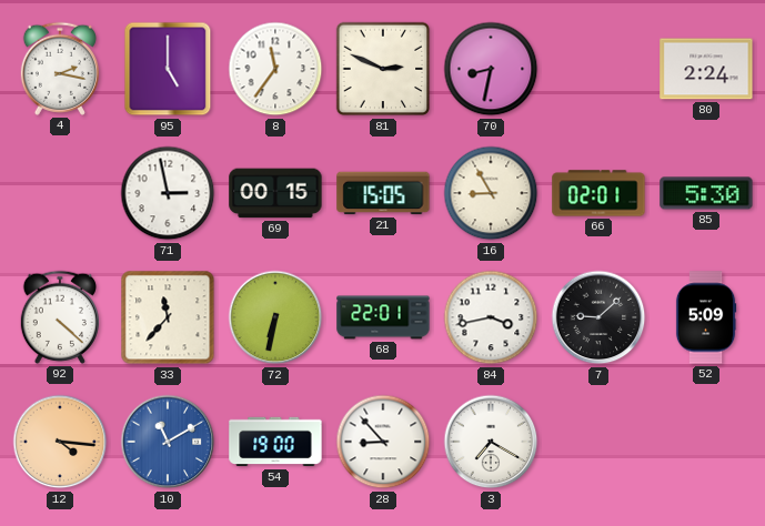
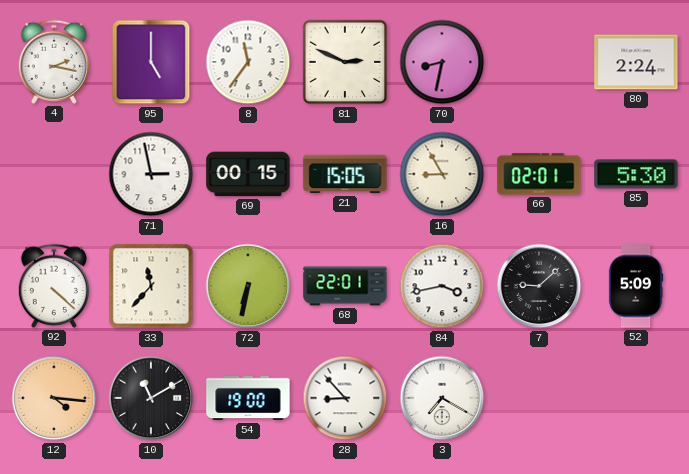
10 dial: blue -> black
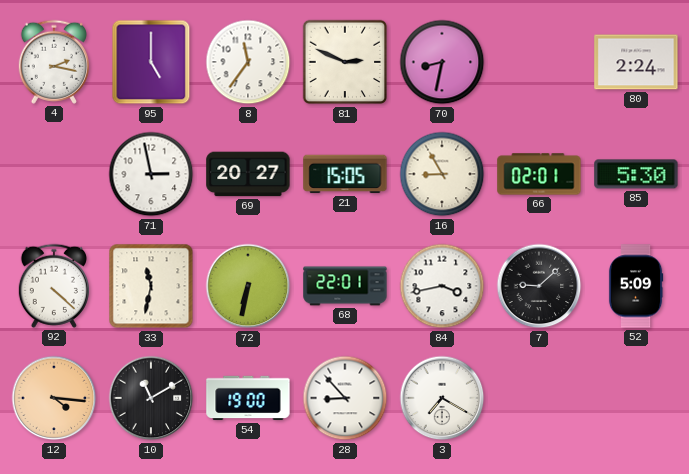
69: 00:15 -> 20:27
33: 11:37 -> 11:32
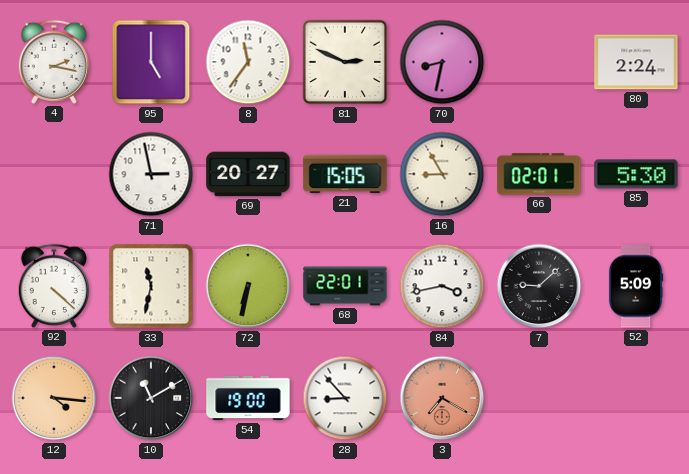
3 dial: white -> salmon
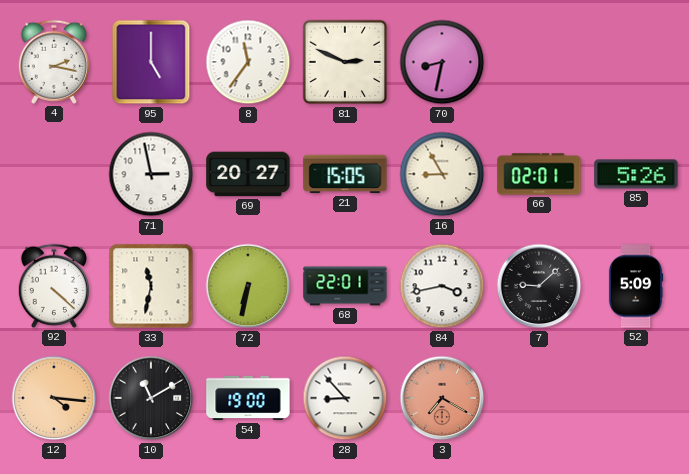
80: 2:24 -> none
85: 5:30 -> 5:26
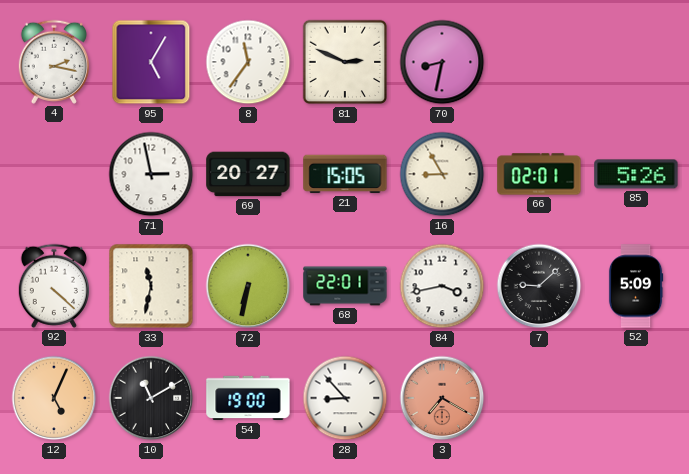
95: 5:00 -> 5:05
12: 4:16 -> 5:04
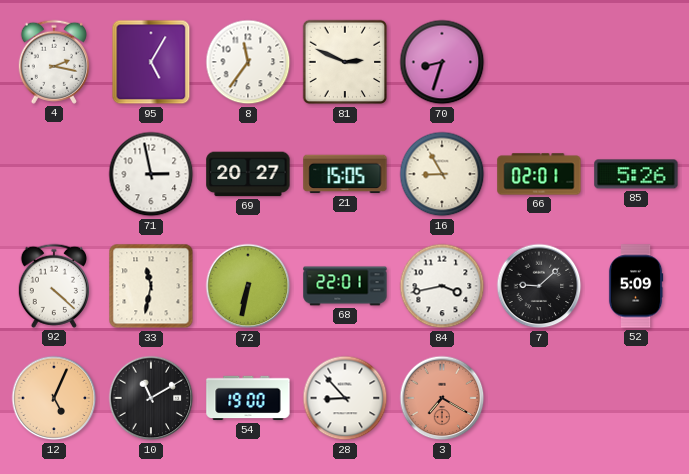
70: 8:32 -> 8:33
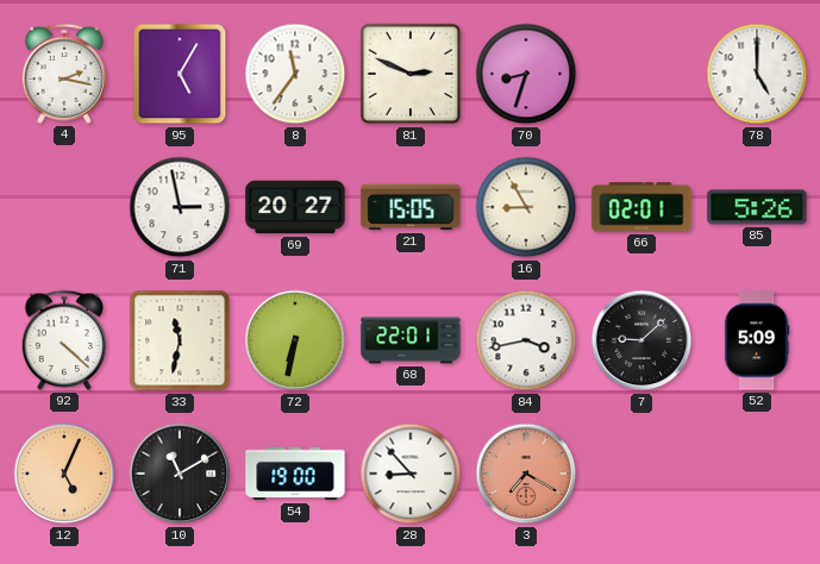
78: none -> 5:00
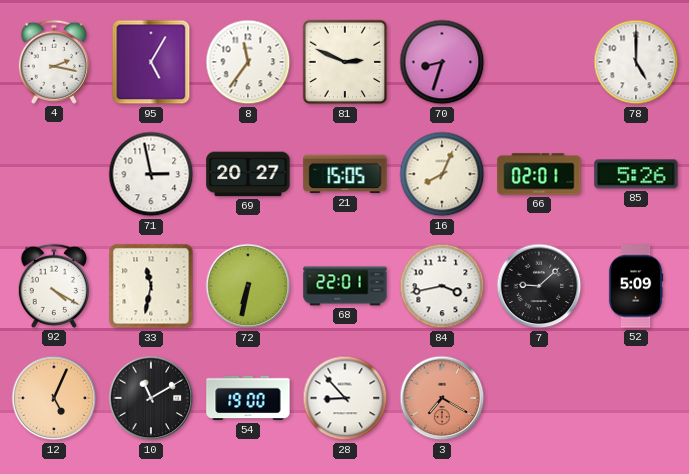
16: 8:55 -> 8:04
92: 4:22 -> 4:20
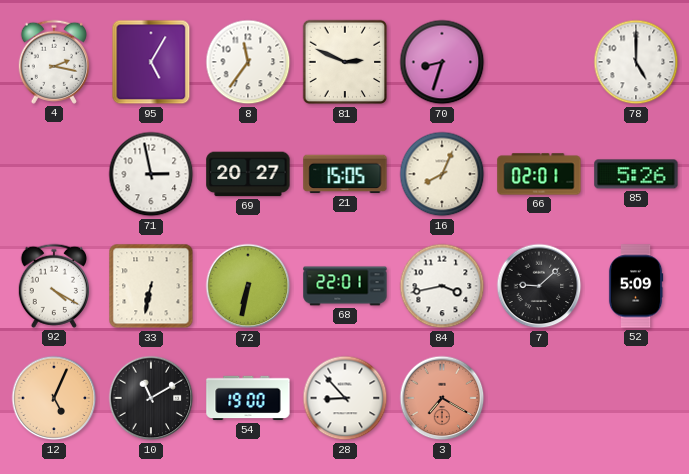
33: 11:32 -> 6:32
